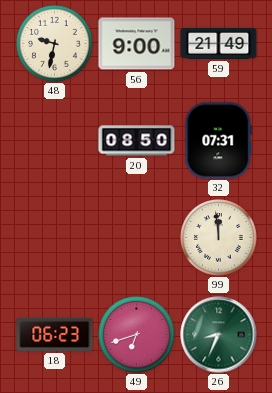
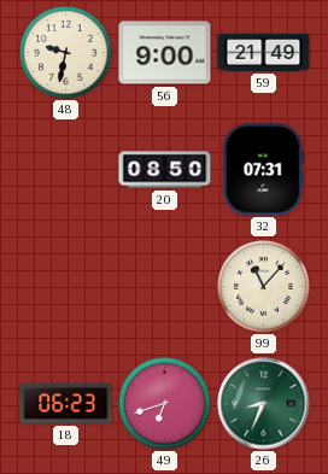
99: 11:59 -> 11:07
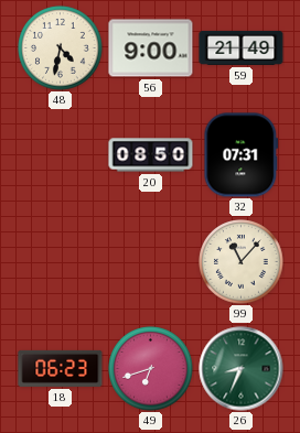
48: 9:32 -> 4:32
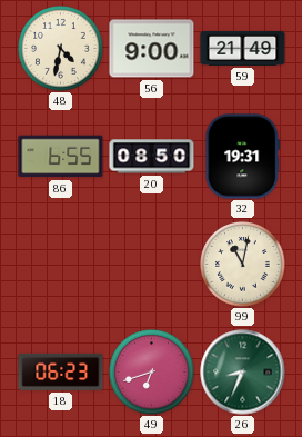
86: none -> 6:55
32: 07:31 -> 19:31
99: 11:07 -> 11:02
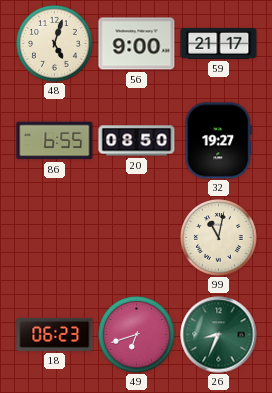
48: 4:32 -> 5:03
59: 21:49 -> 21:17
32: 19:31 -> 19:27
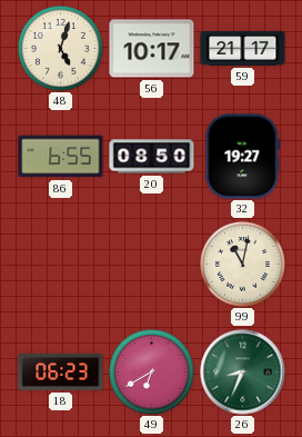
56: 9:00 -> 10:17
49: 6:42 -> 6:40
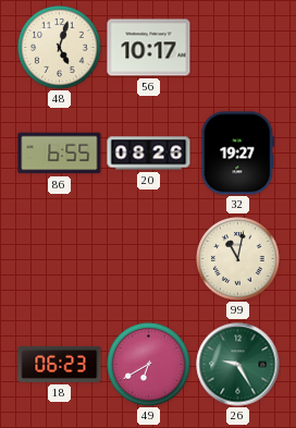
59: 21:17 -> none
20: 08:50 -> 08:26
26: 8:34 -> 9:25
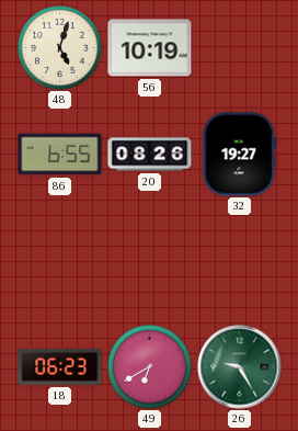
56: 10:17 -> 10:19
99: 11:02 -> none
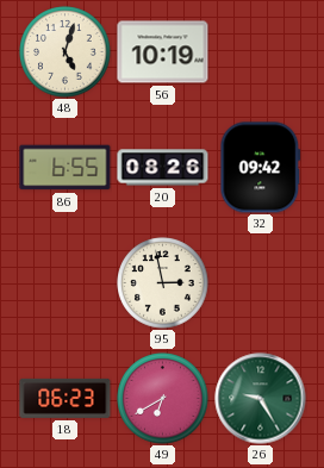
32: 19:27 -> 09:42
95: none -> 2:58
